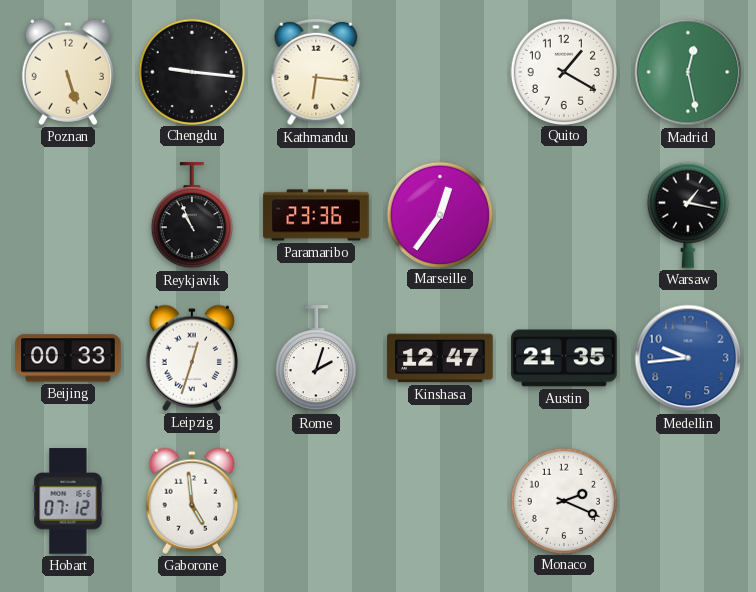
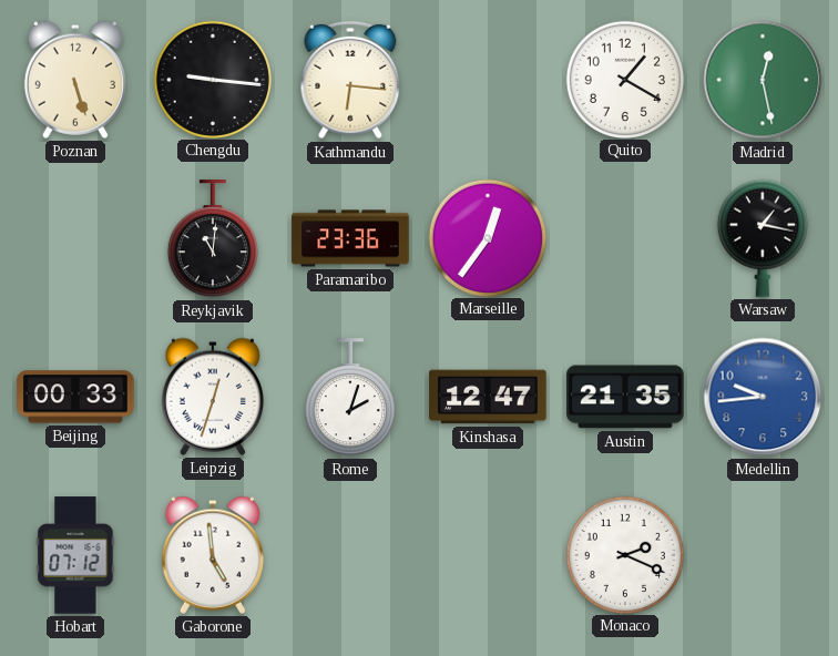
Reykjavik: 10:56 -> 11:01
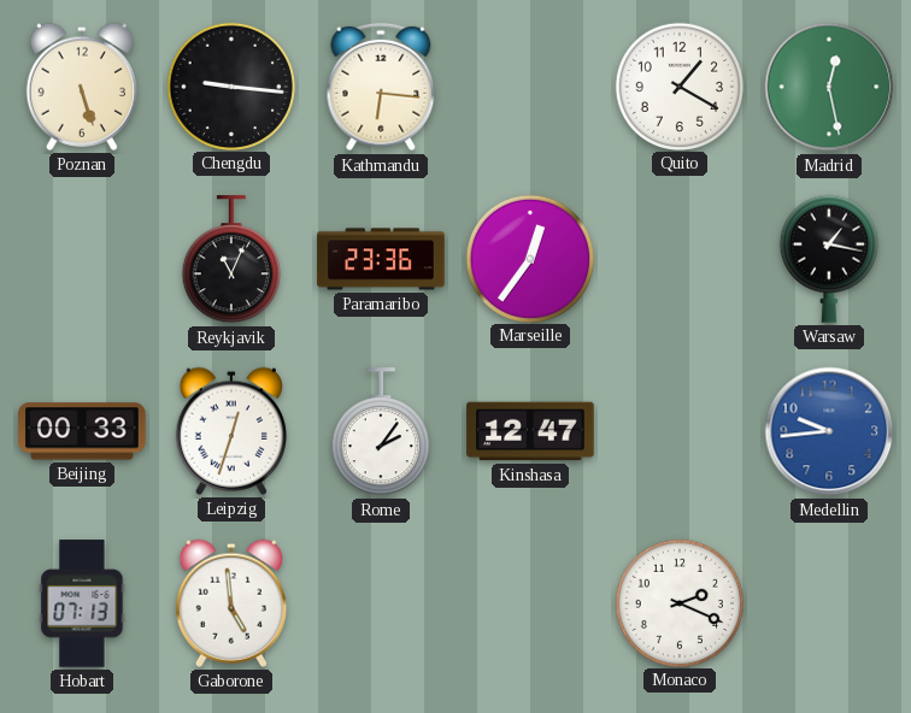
Reykjavik: 11:01 -> 11:04
Rome: 2:03 -> 2:06
Austin: 21:35 -> none
Hobart: 07:12 -> 07:13
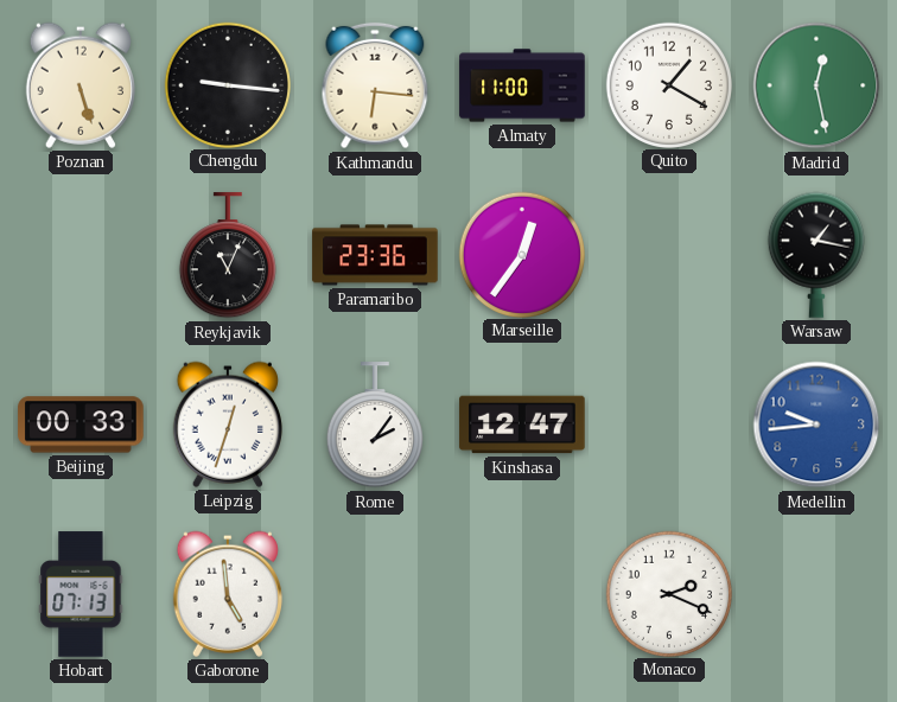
Almaty: none -> 11:00
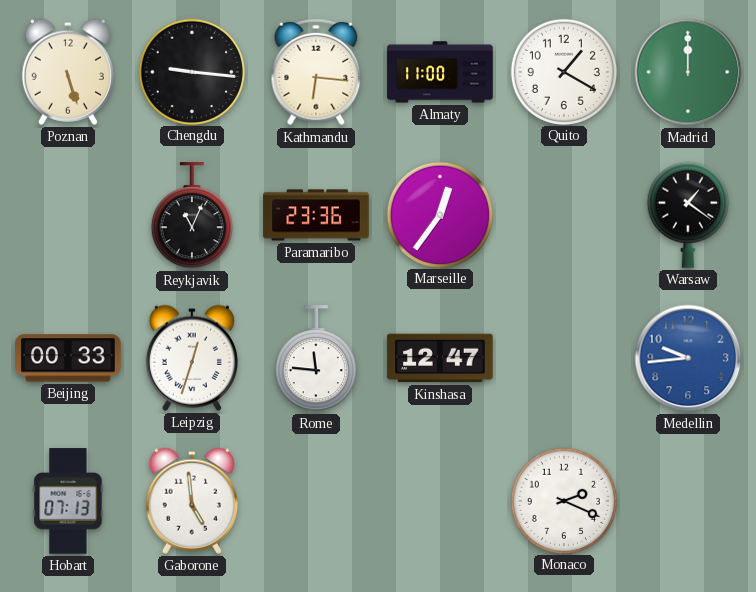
Madrid: 12:28 -> 12:00
Warsaw: 1:17 -> 1:21
Rome: 2:06 -> 11:46
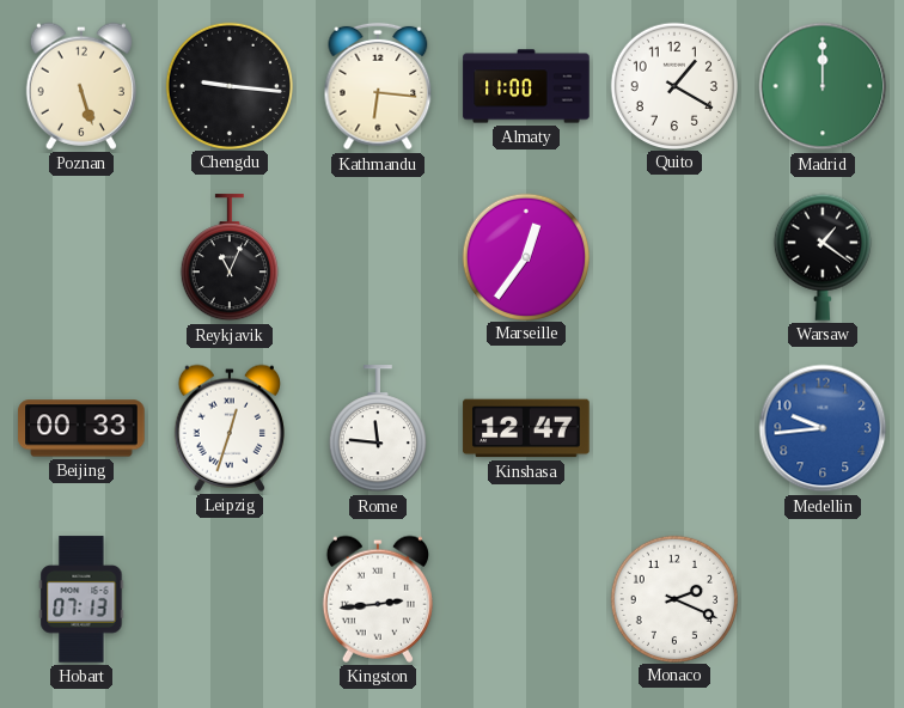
Paramaribo: 23:36 -> none
Gaborone: 4:59 -> none
Kingston: none -> 2:44
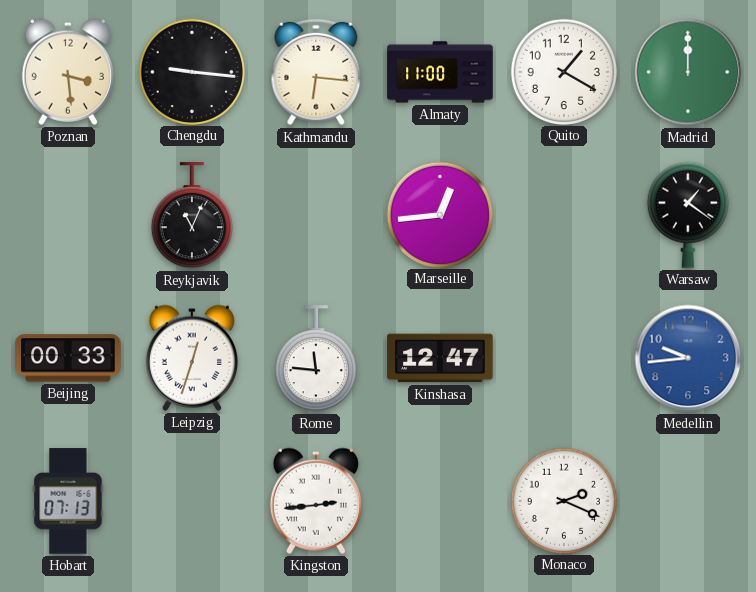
Poznan: 5:27 -> 3:29
Marseille: 12:36 -> 12:44
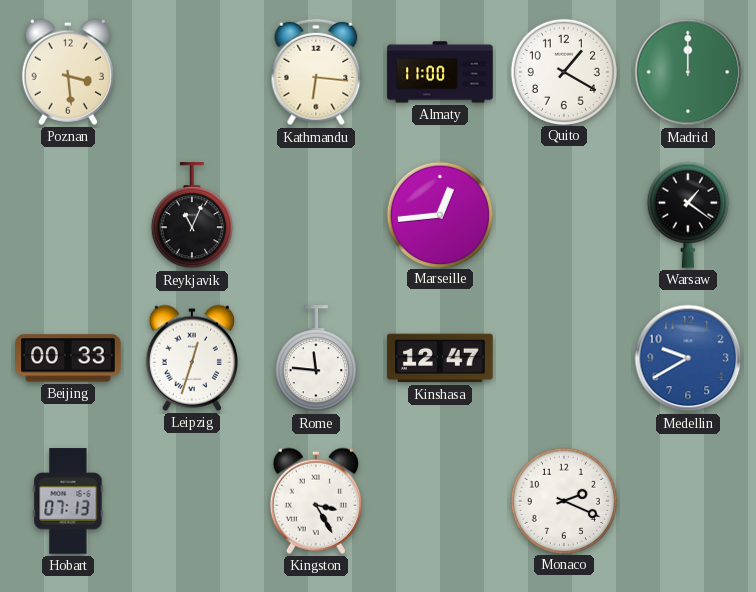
Chengdu: 9:16 -> none
Medellin: 9:44 -> 9:40
Kingston: 2:44 -> 3:25
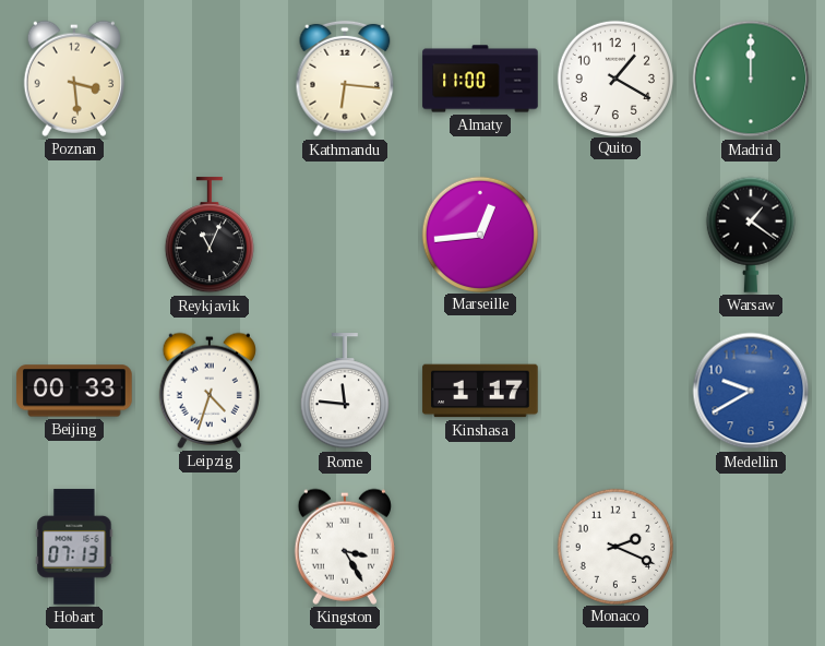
Leipzig: 12:33 -> 4:33
Kinshasa: 12:47 -> 1:17
